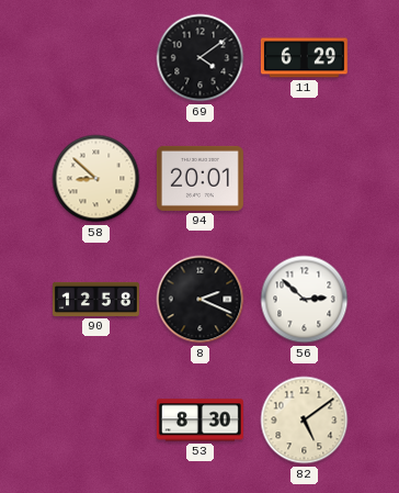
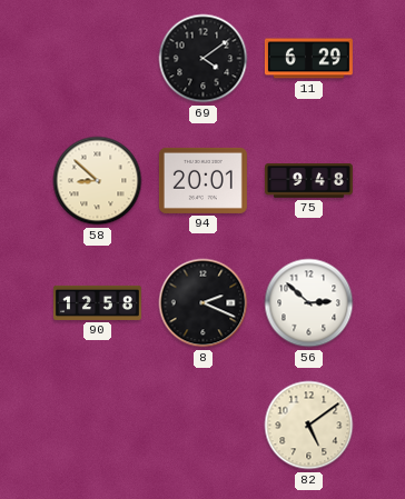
75: none -> 9:48
53: 8:30 -> none
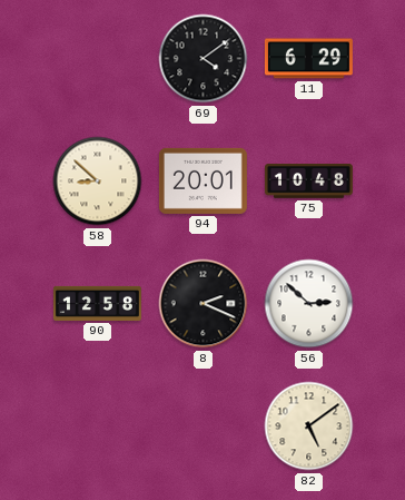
75: 9:48 -> 10:48
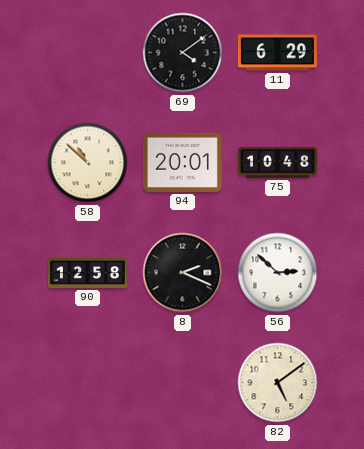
58: 8:52 -> 10:52
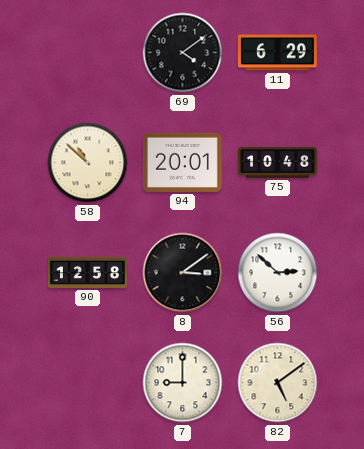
8: 2:19 -> 3:09
7: none -> 9:00
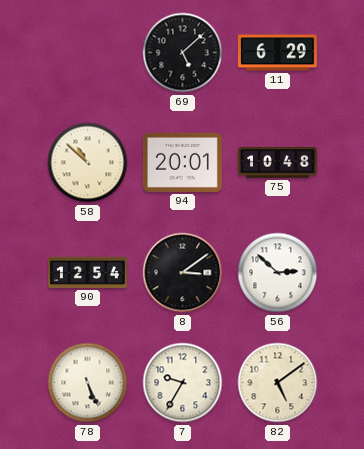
69: 4:09 -> 5:08
90: 12:58 -> 12:54
78: none -> 5:26
7: 9:00 -> 9:35
